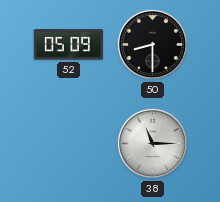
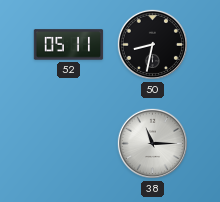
52: 05:09 -> 05:11
50: 8:30 -> 8:32
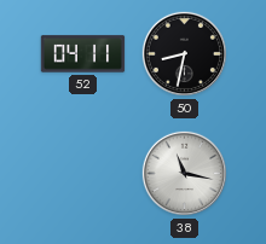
52: 05:11 -> 04:11
38: 11:15 -> 11:17
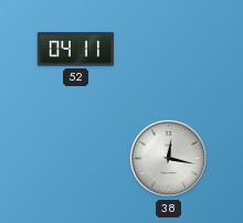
50: 8:32 -> none
38: 11:17 -> 12:17
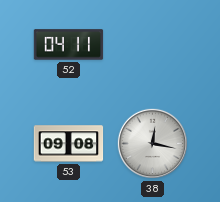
53: none -> 09:08
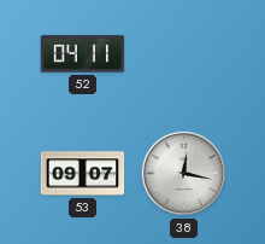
53: 09:08 -> 09:07
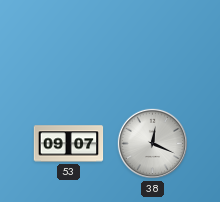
52: 04:11 -> none
38: 12:17 -> 12:19
